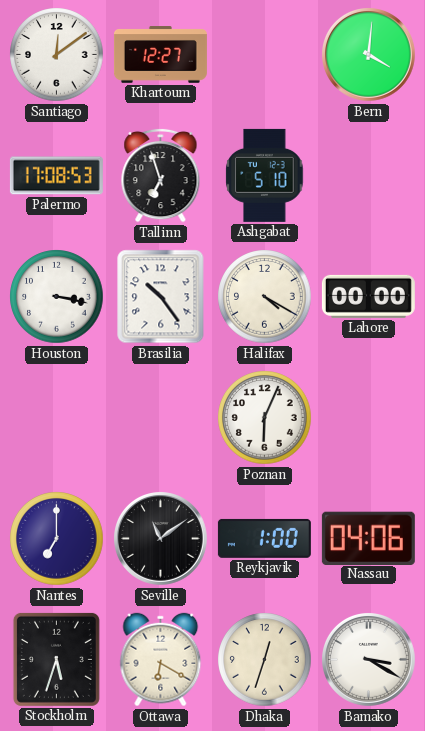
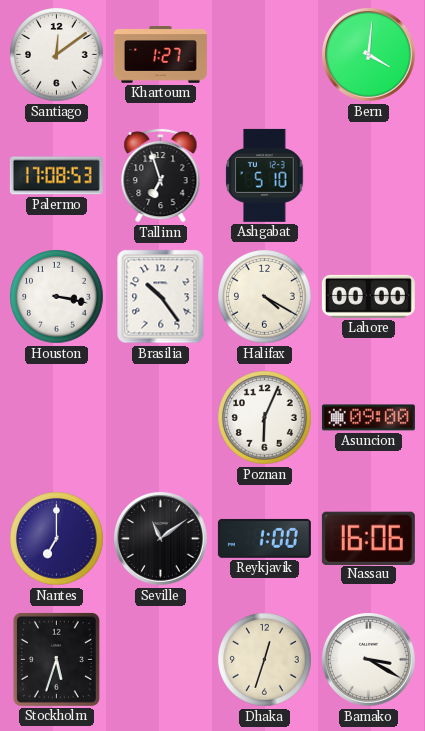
Khartoum: 12:27 -> 1:27
Asuncion: none -> 09:00
Nassau: 04:06 -> 16:06
Ottawa: 6:20 -> none
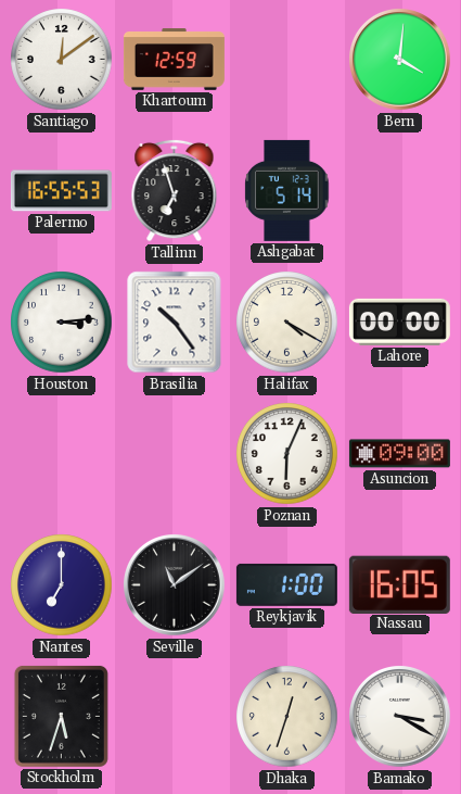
Khartoum: 1:27 -> 12:59
Palermo: 17:08 -> 16:55
Ashgabat: 5:10 -> 5:14
Houston: 3:17 -> 3:14
Nassau: 16:06 -> 16:05
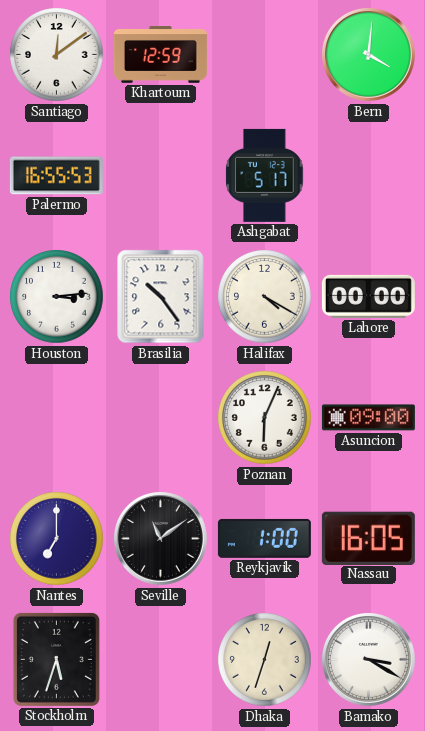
Tallinn: 6:57 -> none
Ashgabat: 5:14 -> 5:17
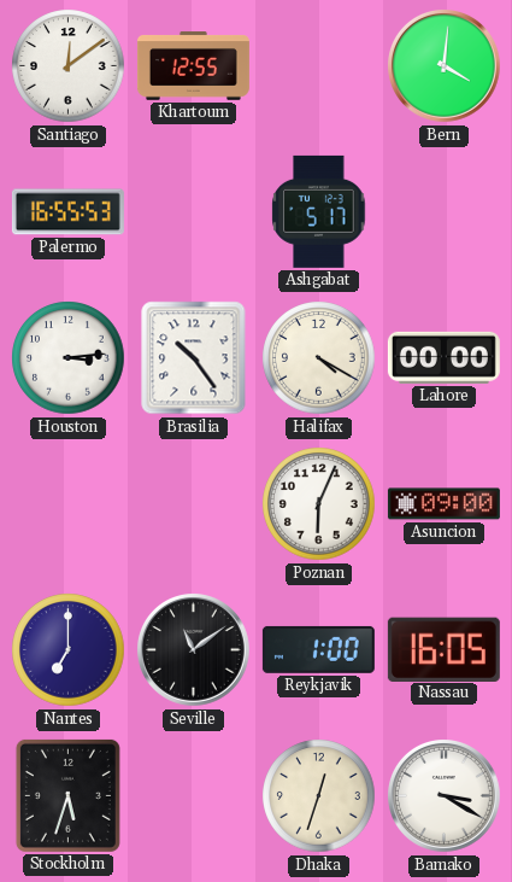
Khartoum: 12:59 -> 12:55
